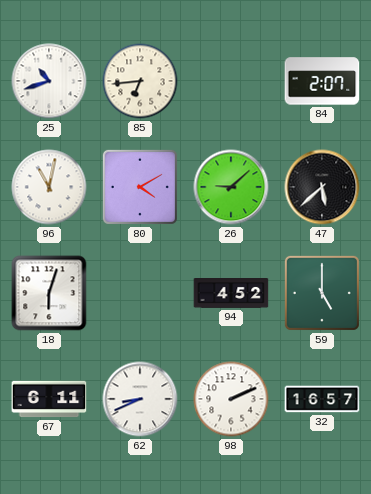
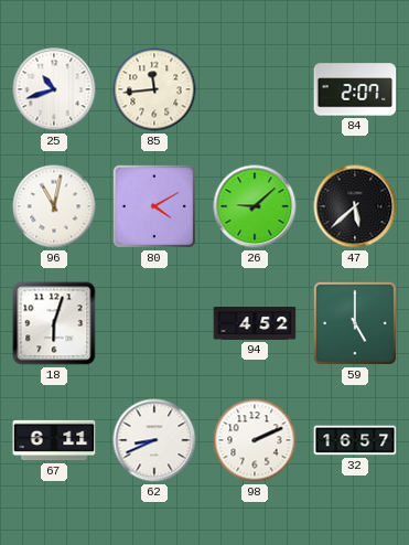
85: 6:44 -> 11:44
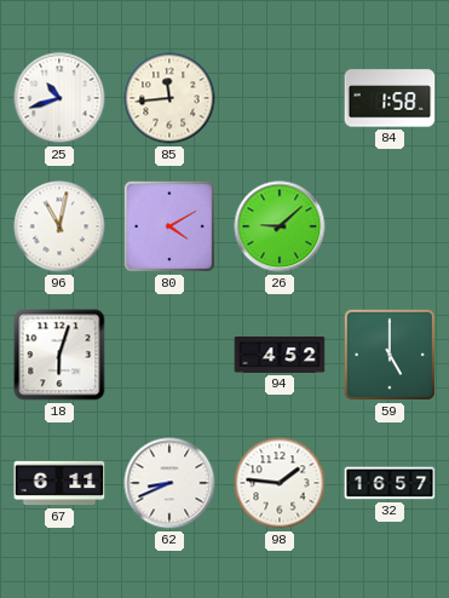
84: 2:07 -> 1:58
47: 5:38 -> none
98: 2:11 -> 1:46
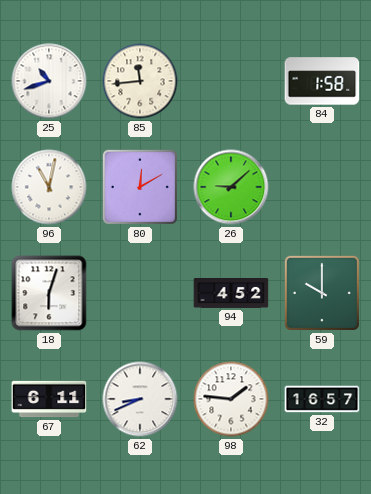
80: 4:10 -> 12:10
59: 5:00 -> 10:00
